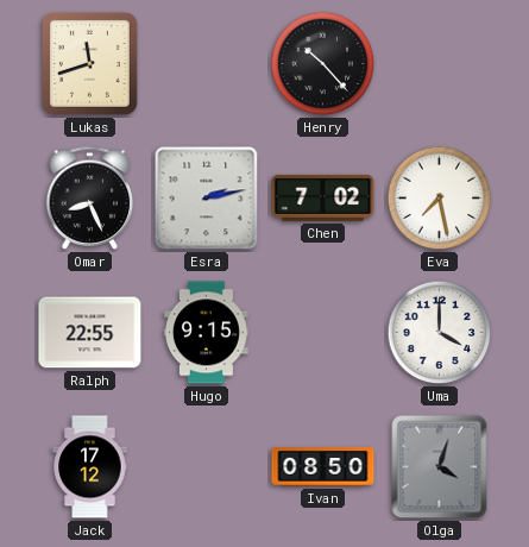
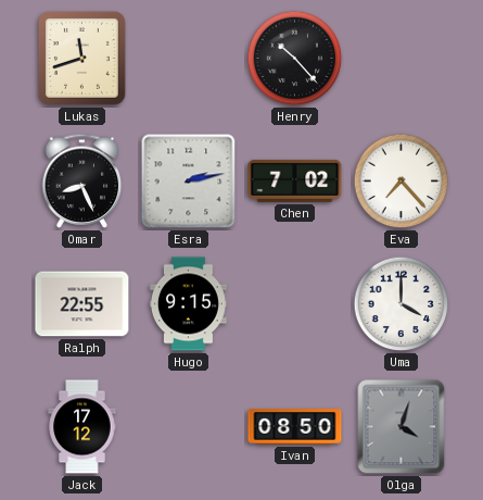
Eva: 7:28 -> 7:23
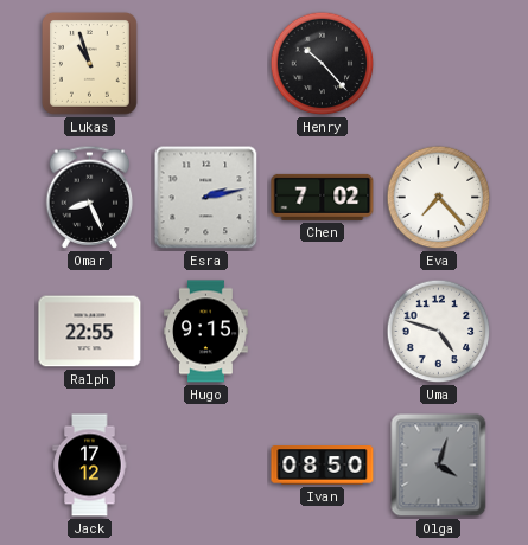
Lukas: 11:42 -> 10:57
Uma: 4:00 -> 4:48
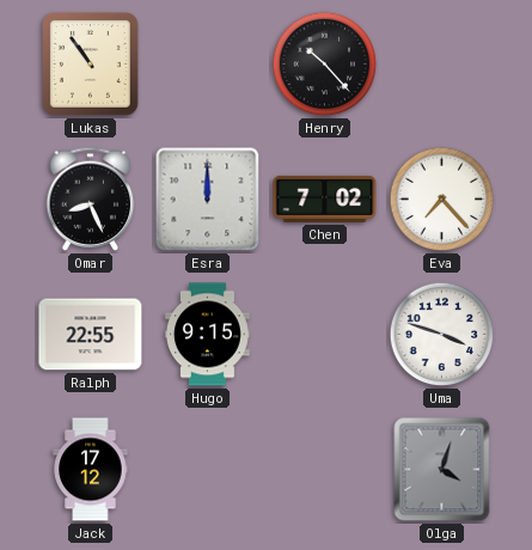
Lukas: 10:57 -> 10:54
Esra: 2:13 -> 12:00
Uma: 4:48 -> 3:48
Ivan: 08:50 -> none
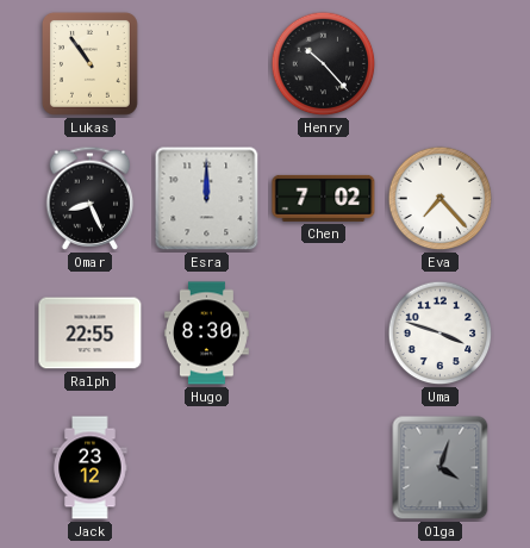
Hugo: 9:15 -> 8:30
Jack: 17:12 -> 23:12
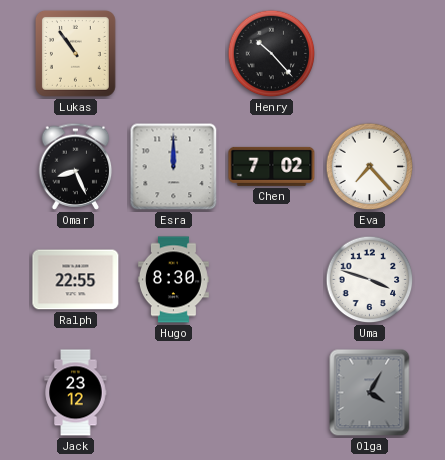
Olga: 4:03 -> 4:05
